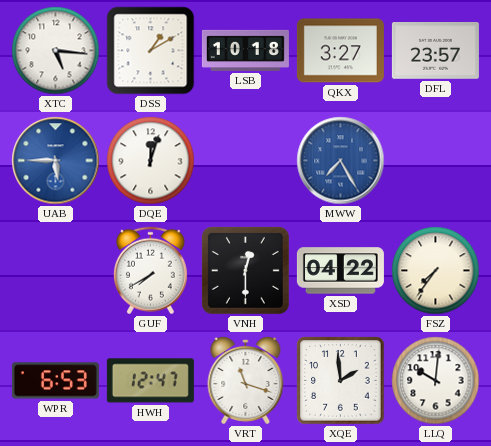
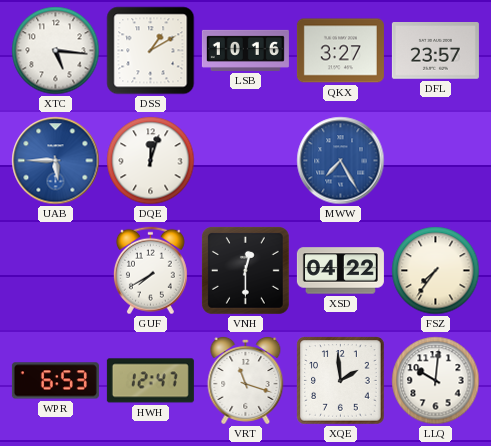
LSB: 10:18 -> 10:16
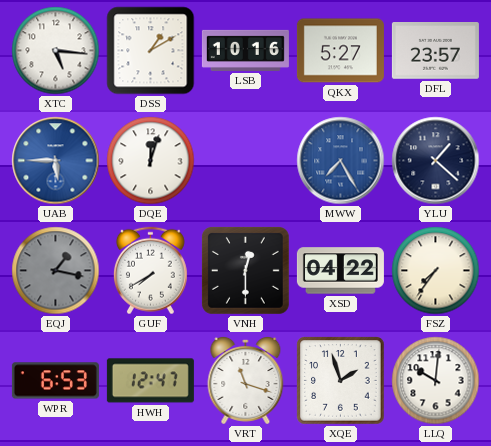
QKX: 3:27 -> 5:27
YLU: none -> 1:22
EQJ: none -> 1:17
XQE: 1:59 -> 1:57
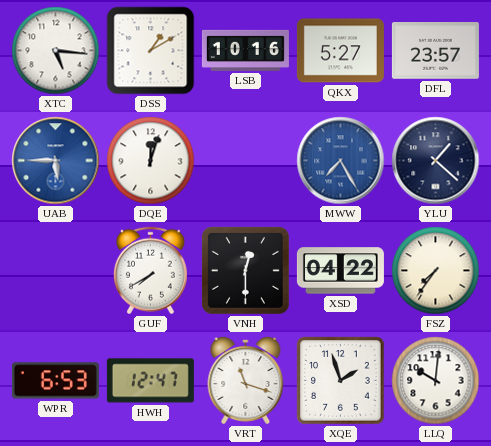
EQJ: 1:17 -> none
